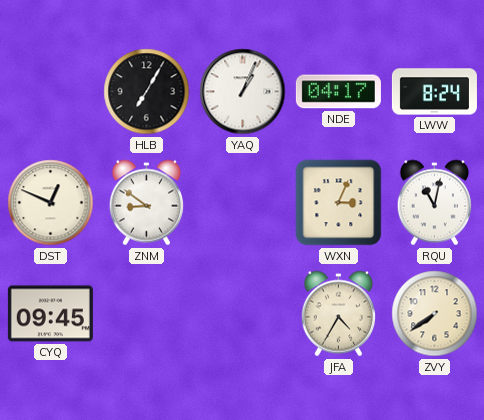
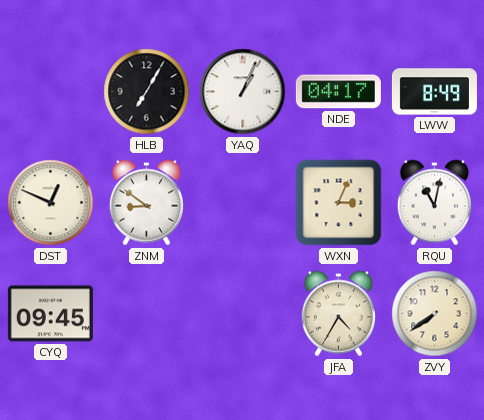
LWW: 8:24 -> 8:49
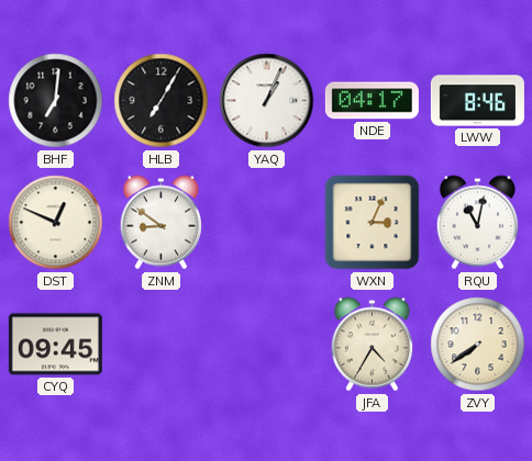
BHF: none -> 7:01
LWW: 8:49 -> 8:46
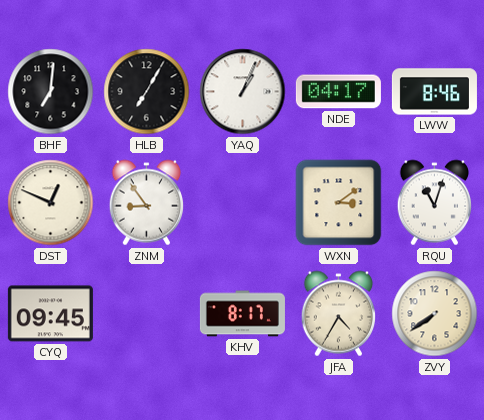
ZNM: 8:51 -> 8:54
WXN: 3:04 -> 3:09
RQU: 11:02 -> 11:03
KHV: none -> 8:17
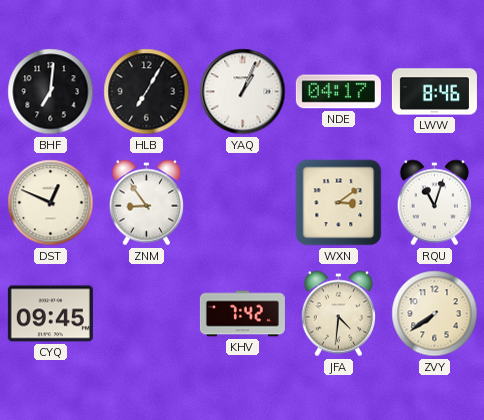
KHV: 8:17 -> 7:42
JFA: 4:35 -> 4:31
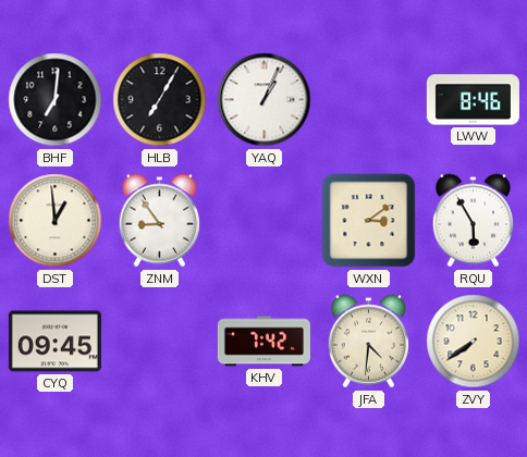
NDE: 04:17 -> none
DST: 12:49 -> 12:59
RQU: 11:03 -> 5:55
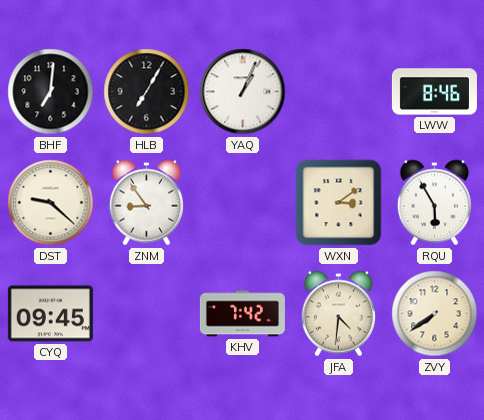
DST: 12:59 -> 9:22
